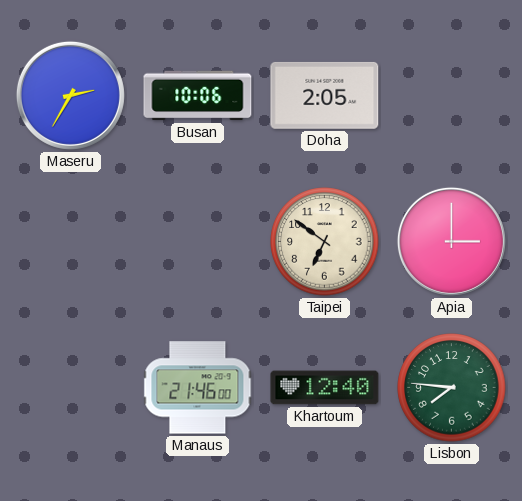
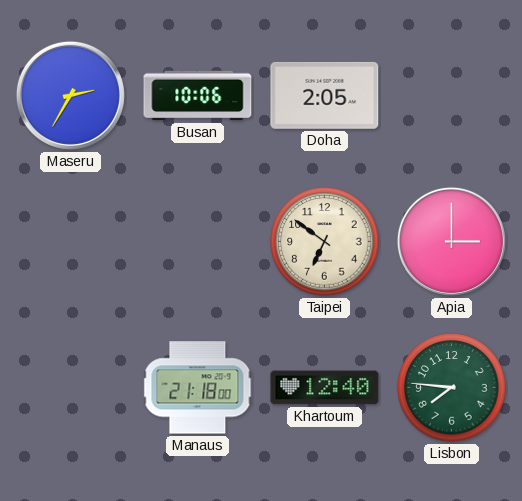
Manaus: 21:46 -> 21:18
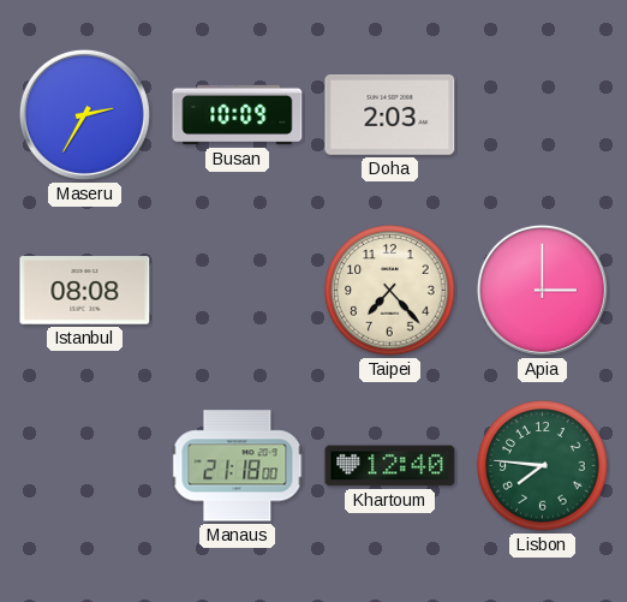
Busan: 10:06 -> 10:09
Doha: 2:05 -> 2:03
Istanbul: none -> 08:08
Taipei: 6:51 -> 7:23
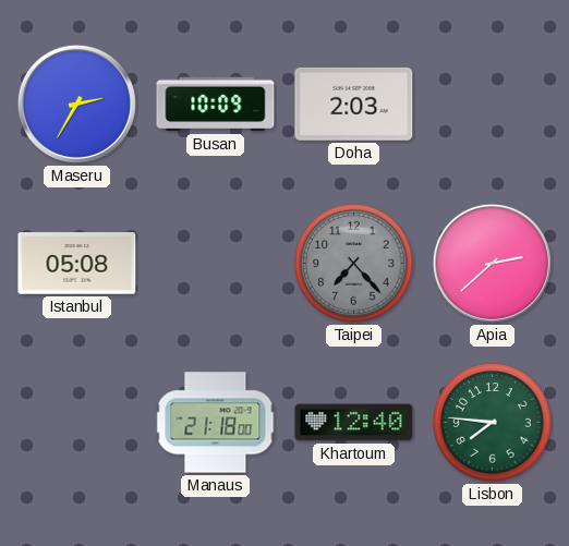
Istanbul: 08:08 -> 05:08
Taipei dial: cream -> grey
Apia: 3:00 -> 2:38
